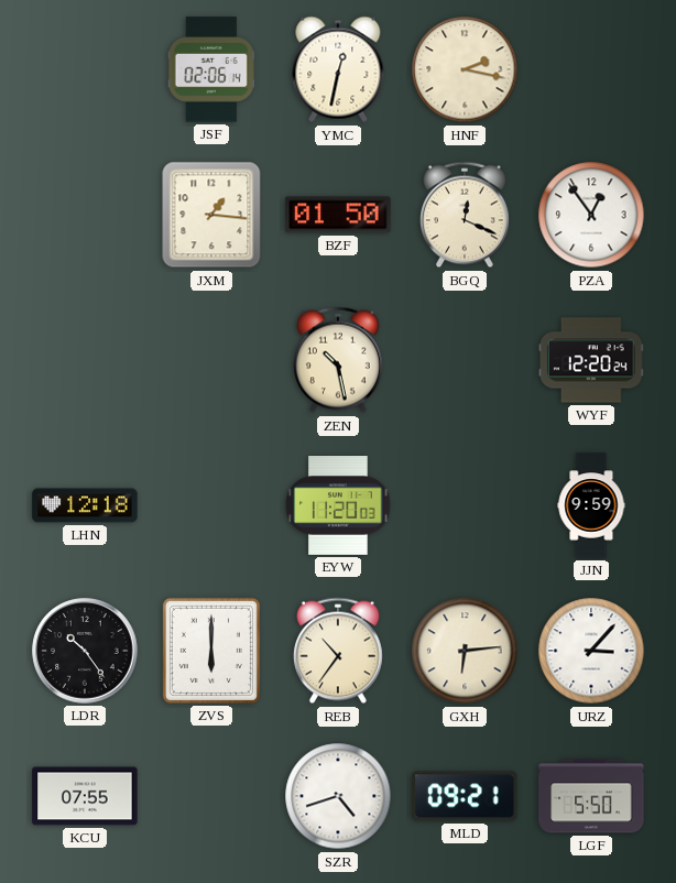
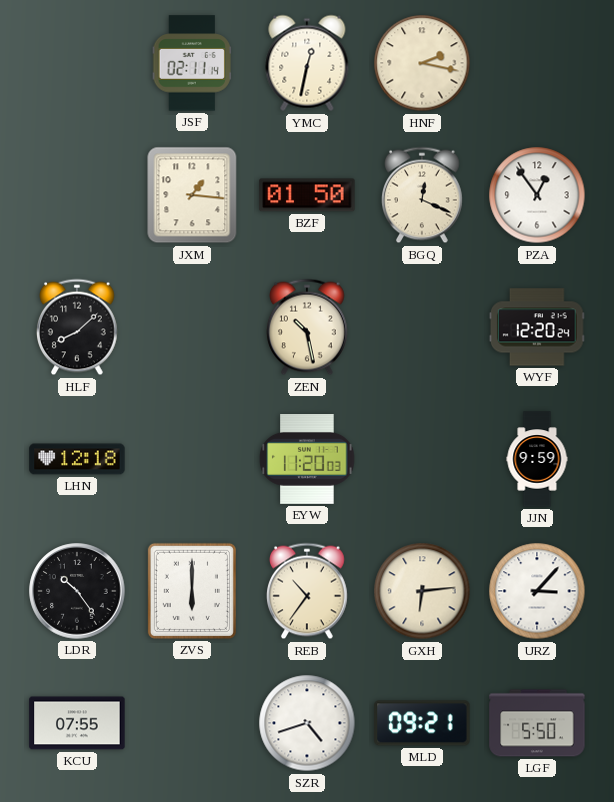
JSF: 02:06 -> 02:11
HLF: none -> 8:08
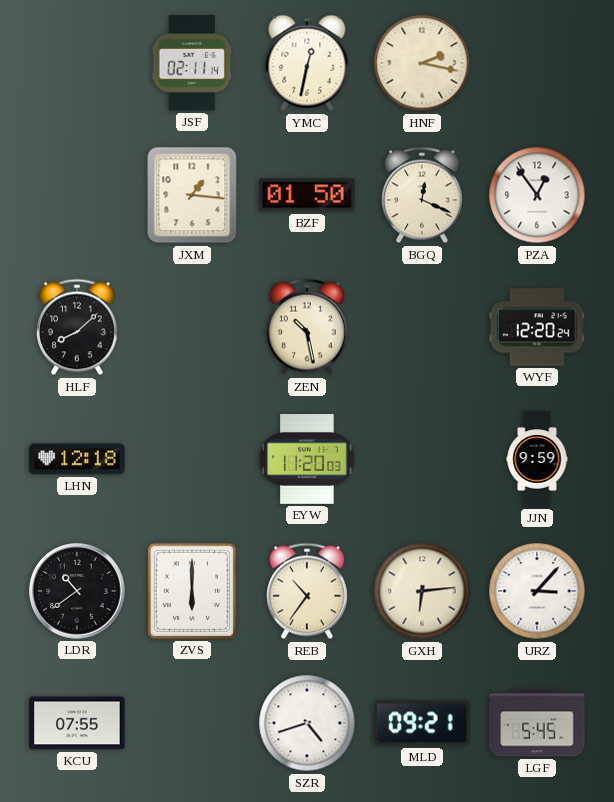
LDR: 10:24 -> 10:39
LGF: 5:50 -> 5:45
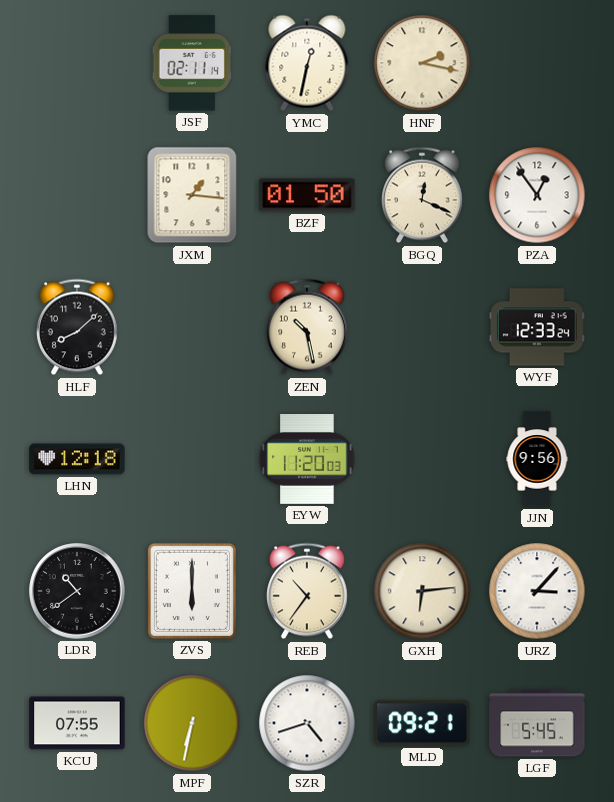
WYF: 12:20 -> 12:33
JJN: 9:59 -> 9:56
MPF: none -> 6:32
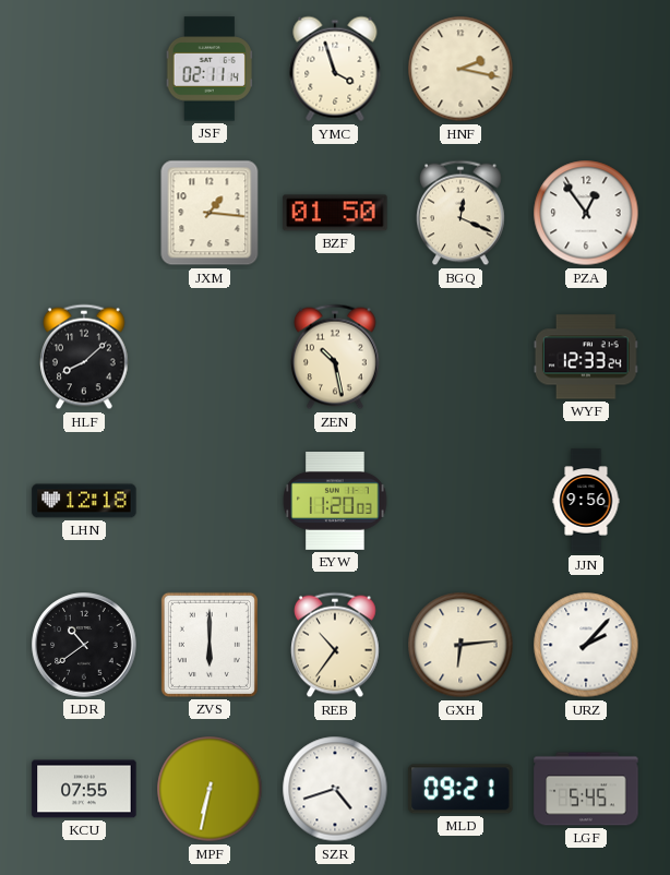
YMC: 12:32 -> 3:57
URZ: 3:07 -> 2:07
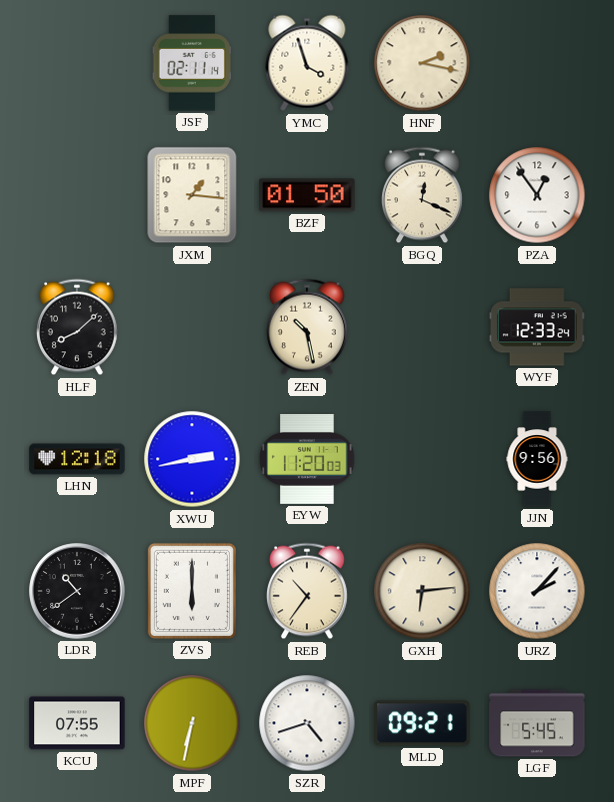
XWU: none -> 2:43
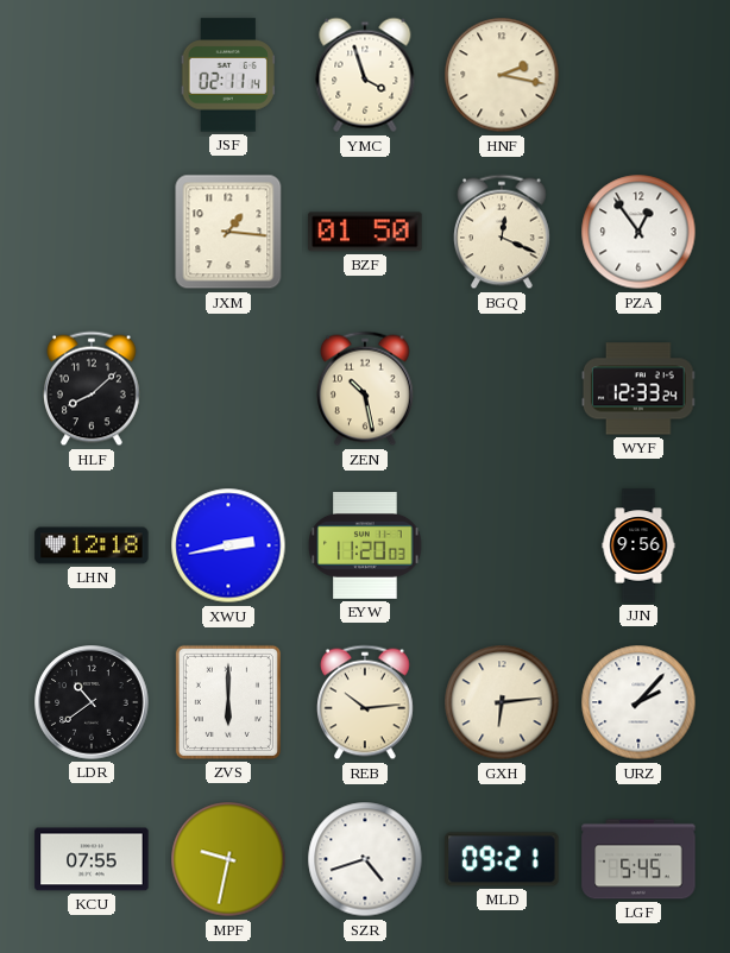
REB: 10:36 -> 10:14
MPF: 6:32 -> 9:32
